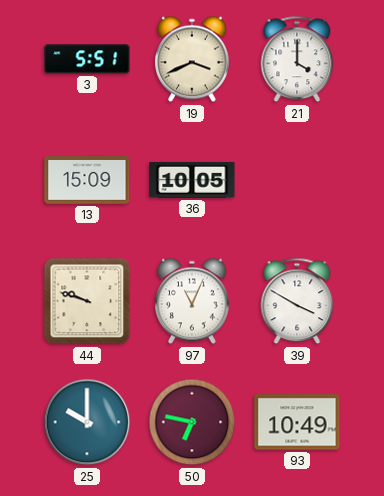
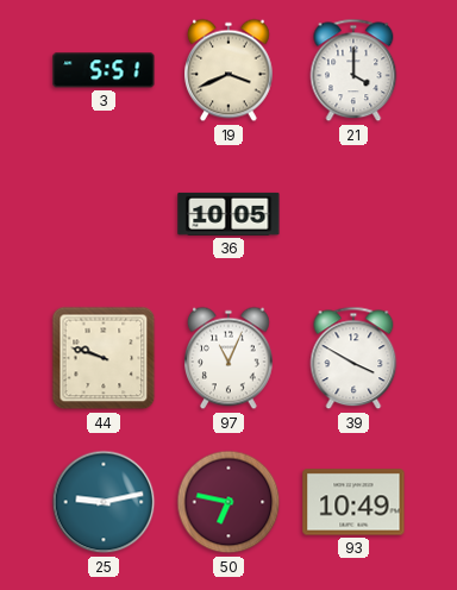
13: 15:09 -> none
25: 10:00 -> 9:13
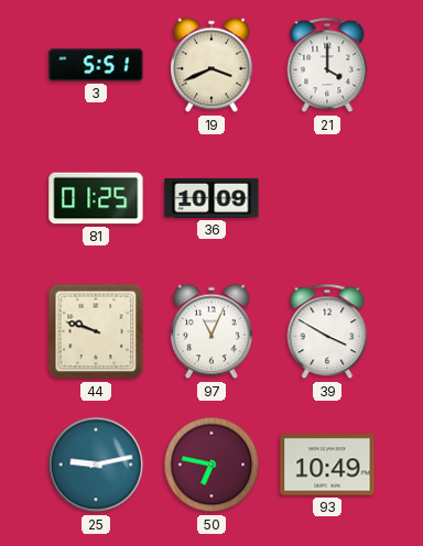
81: none -> 01:25
36: 10:05 -> 10:09
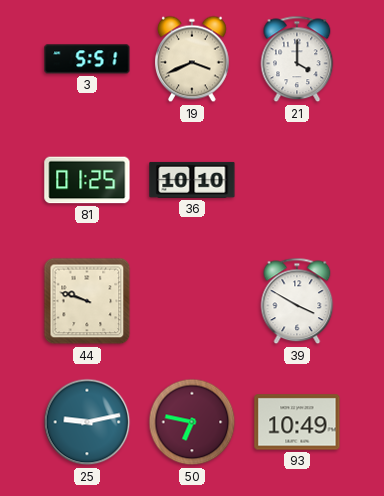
36: 10:09 -> 10:10
97: 11:04 -> none
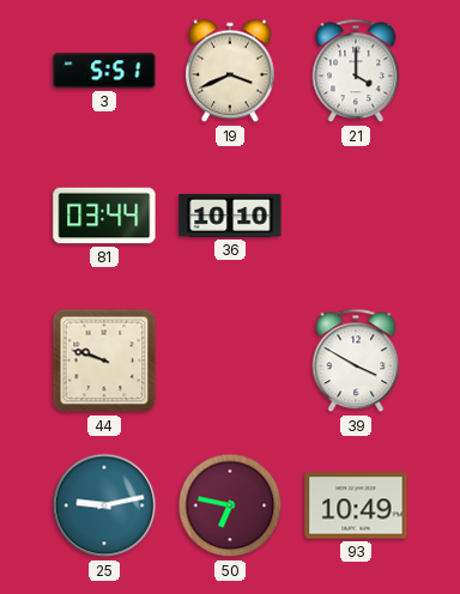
81: 01:25 -> 03:44
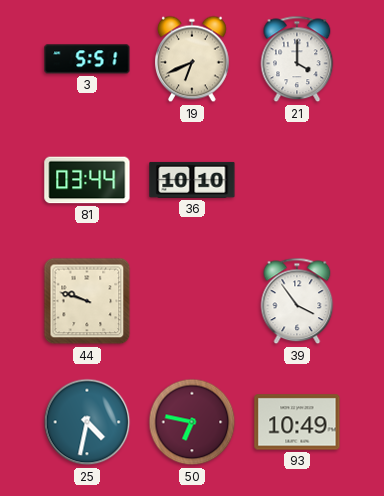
19: 3:41 -> 6:41
39: 3:50 -> 3:54
25: 9:13 -> 4:32
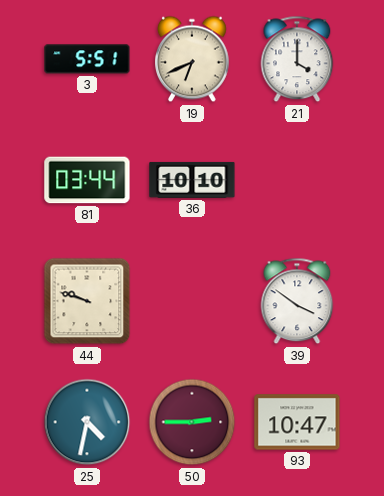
39: 3:54 -> 3:51
50: 6:47 -> 2:45
93: 10:49 -> 10:47
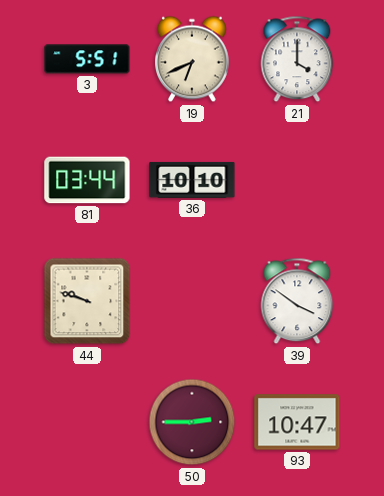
25: 4:32 -> none
